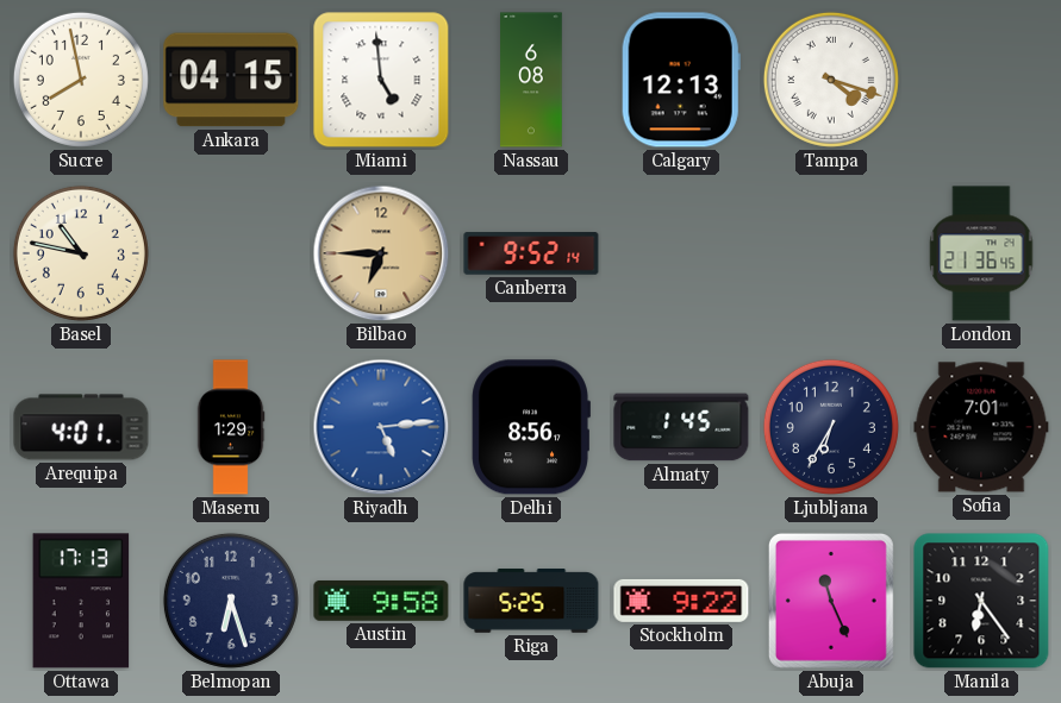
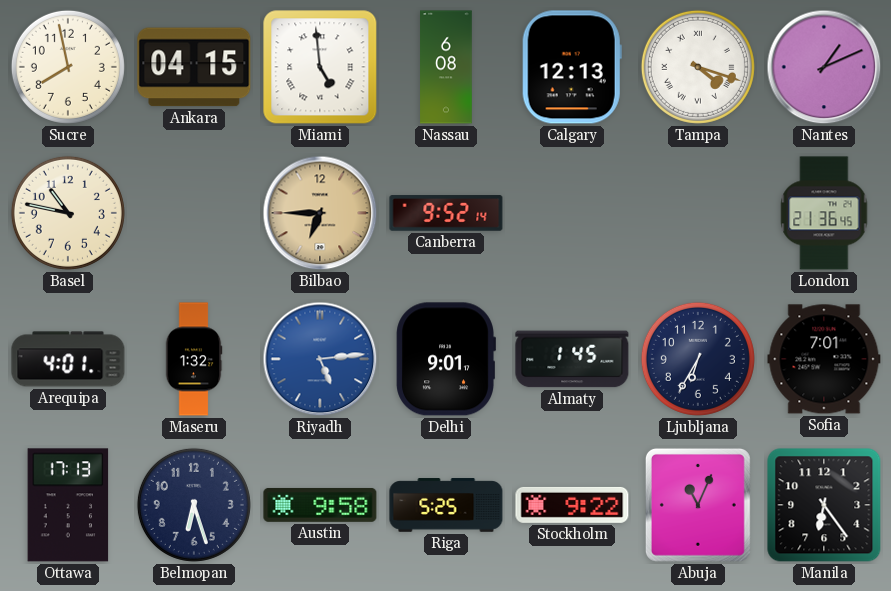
Nantes: none -> 1:11
Maseru: 1:29 -> 1:32
Delhi: 8:56 -> 9:01
Abuja: 11:26 -> 11:04
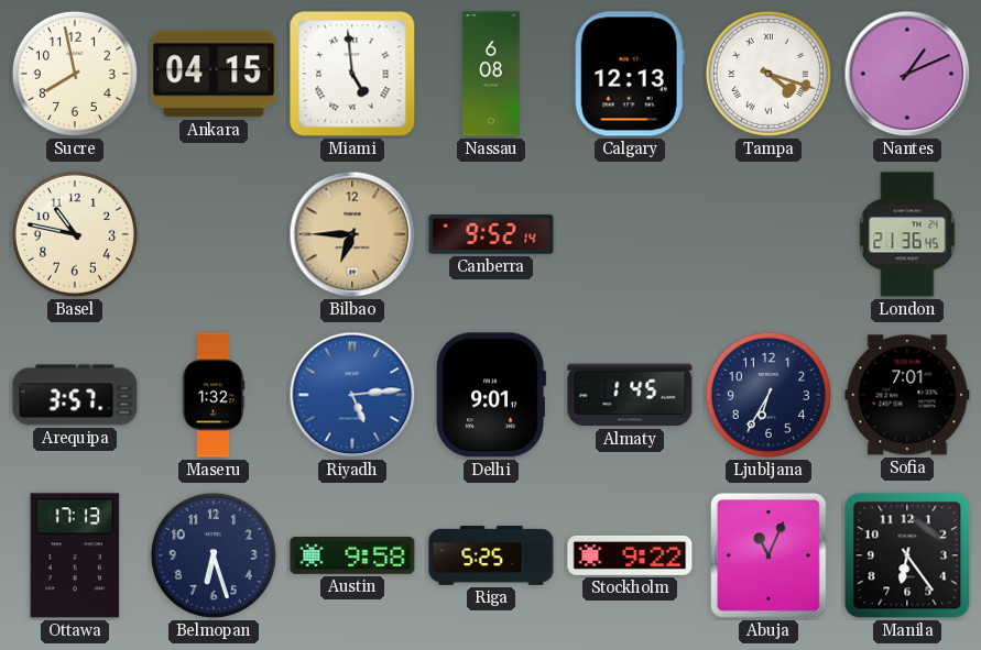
Arequipa: 4:01 -> 3:57
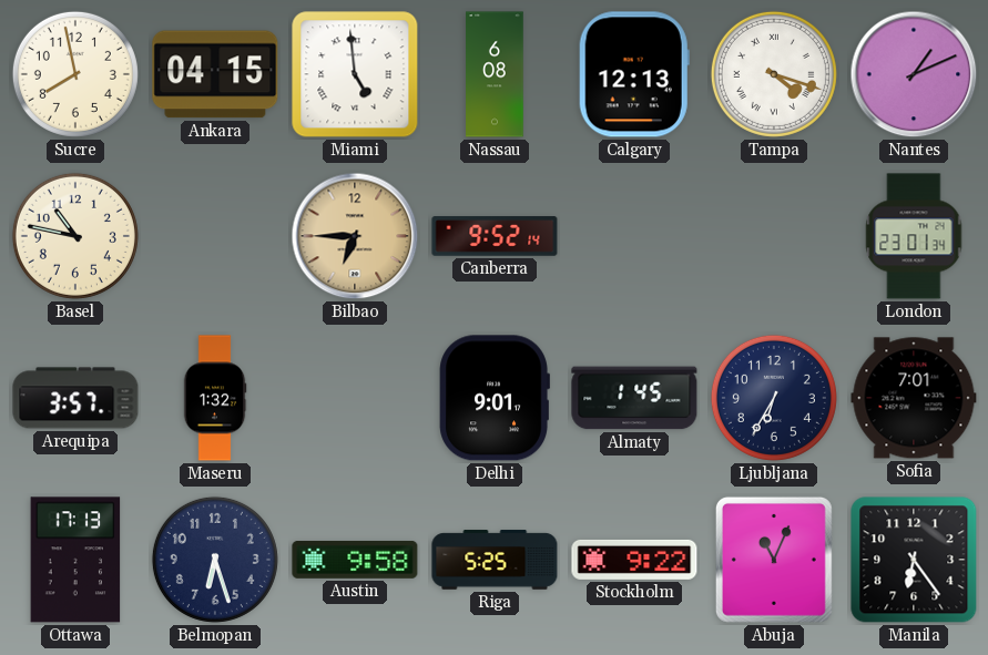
London: 21:36 -> 23:01
Riyadh: 5:14 -> none
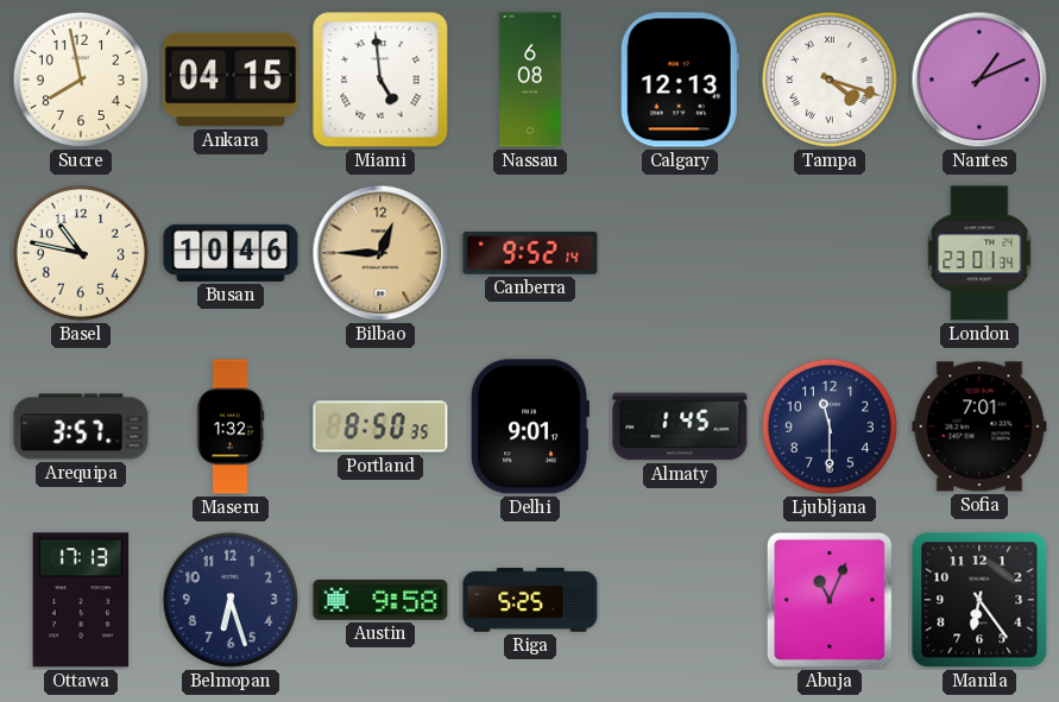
Busan: none -> 10:46
Bilbao: 6:45 -> 12:45
Portland: none -> 8:50
Ljubljana: 6:35 -> 11:30
Stockholm: 9:22 -> none
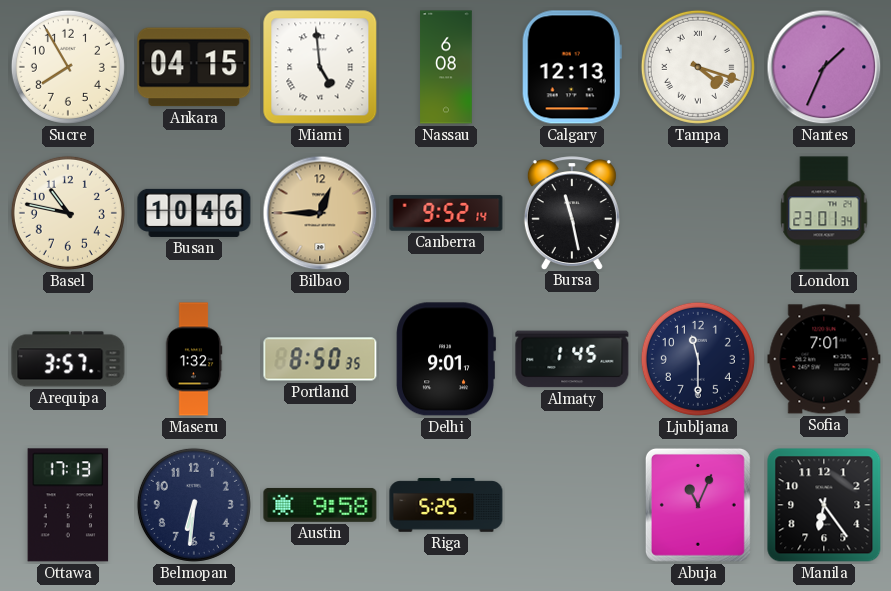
Sucre: 7:58 -> 7:55
Nantes: 1:11 -> 1:34
Bursa: none -> 11:28
Belmopan: 6:27 -> 6:31
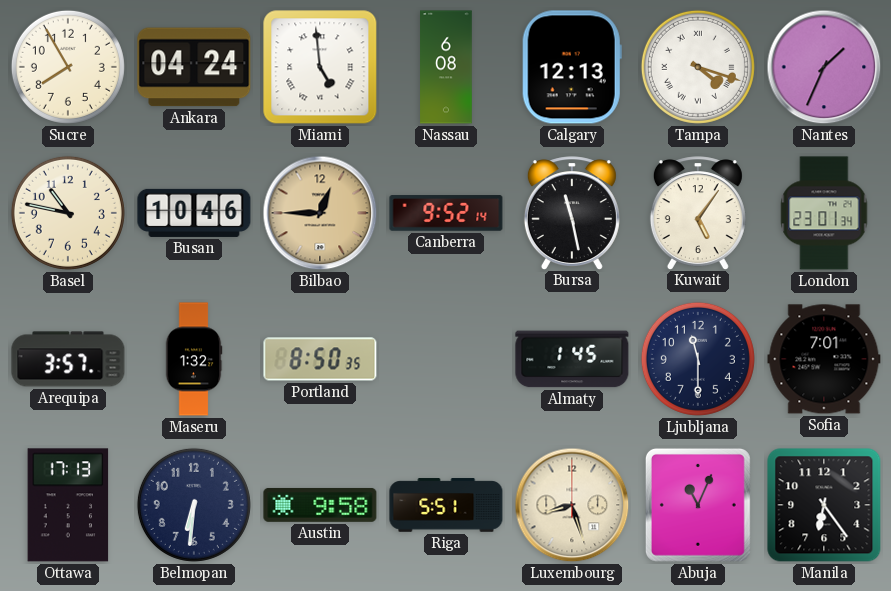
Ankara: 04:15 -> 04:24
Kuwait: none -> 5:06
Delhi: 9:01 -> none
Riga: 5:25 -> 5:51
Luxembourg: none -> 8:27
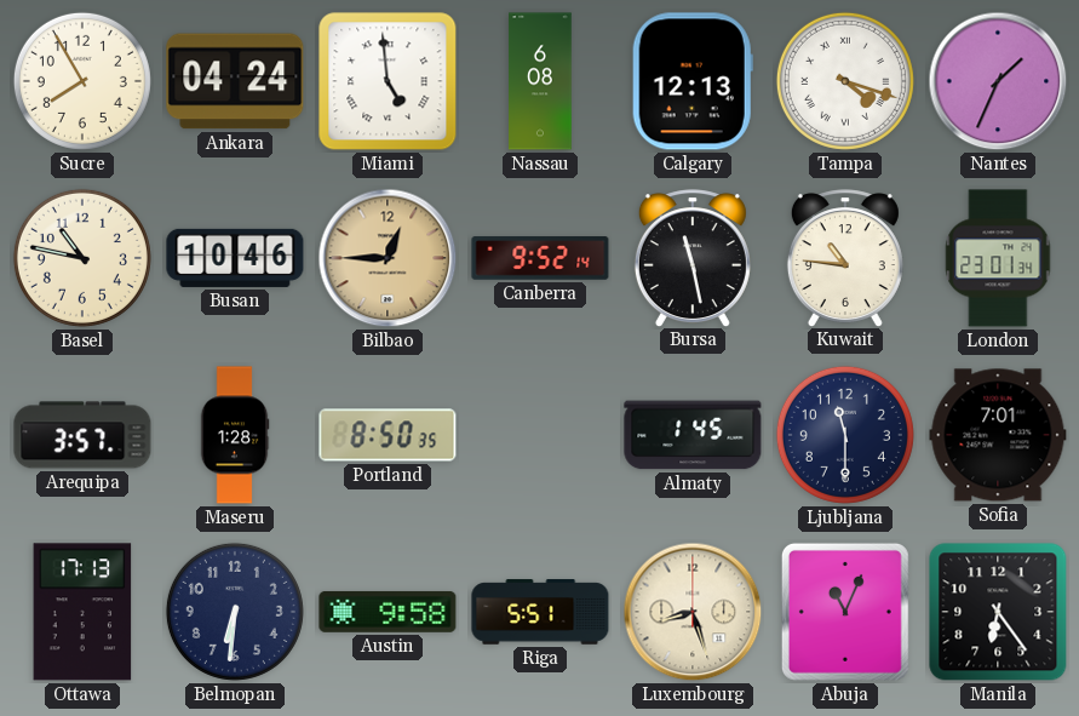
Kuwait: 5:06 -> 10:46
Maseru: 1:32 -> 1:28
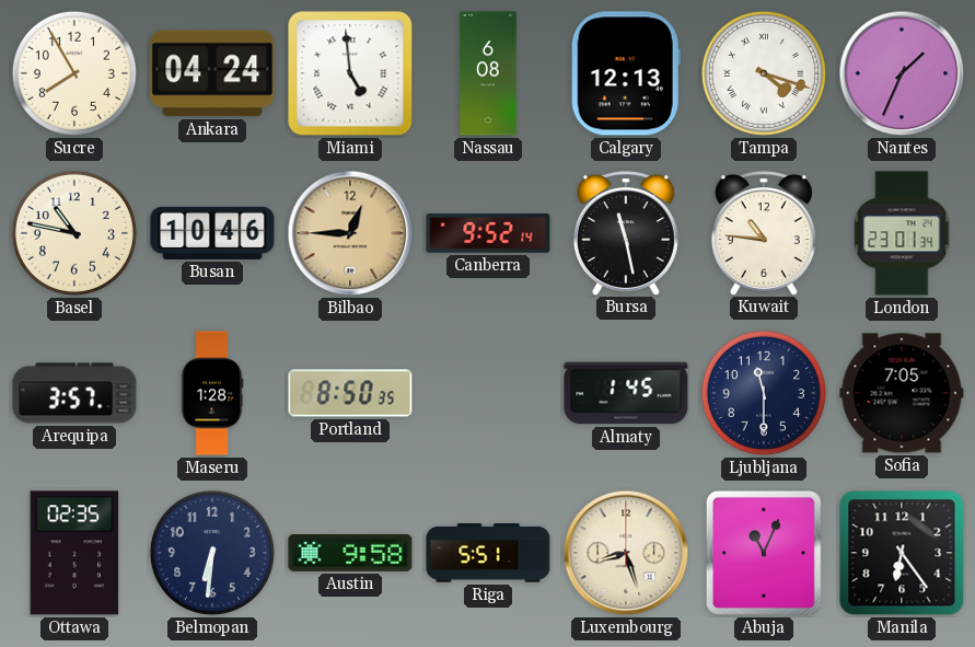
Sofia: 7:01 -> 7:05
Ottawa: 17:13 -> 02:35
